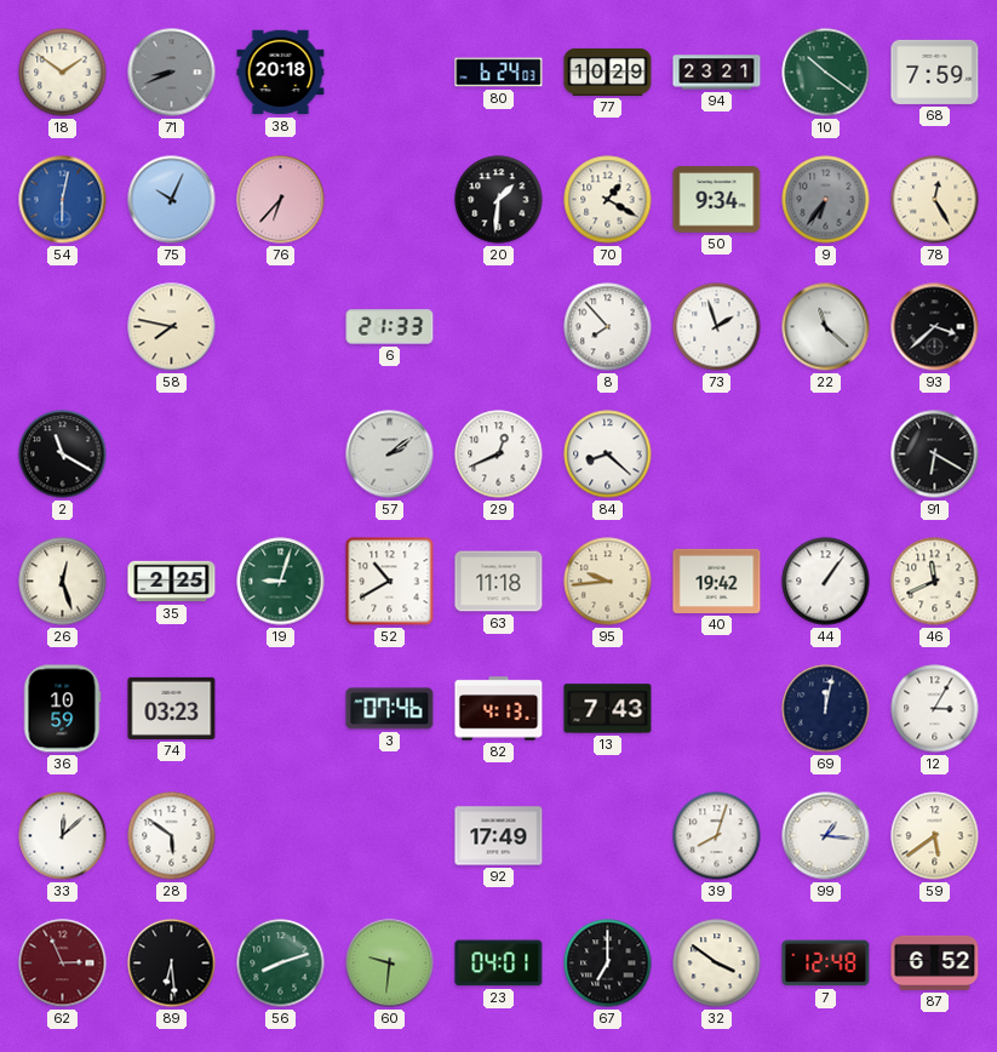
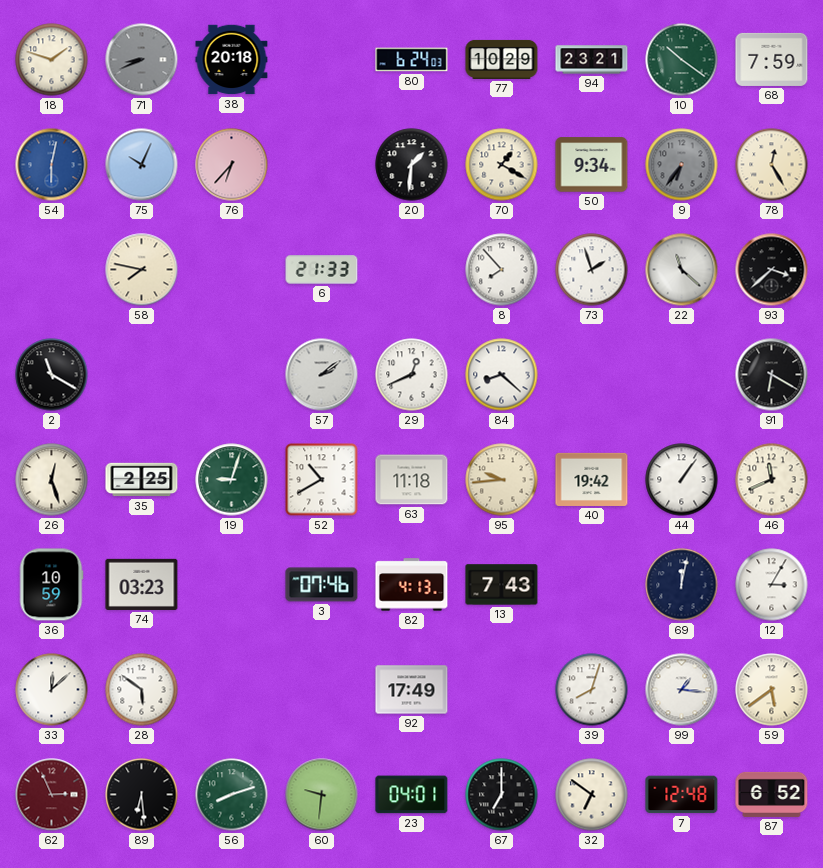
18: 1:51 -> 1:48
32: 3:51 -> 6:51
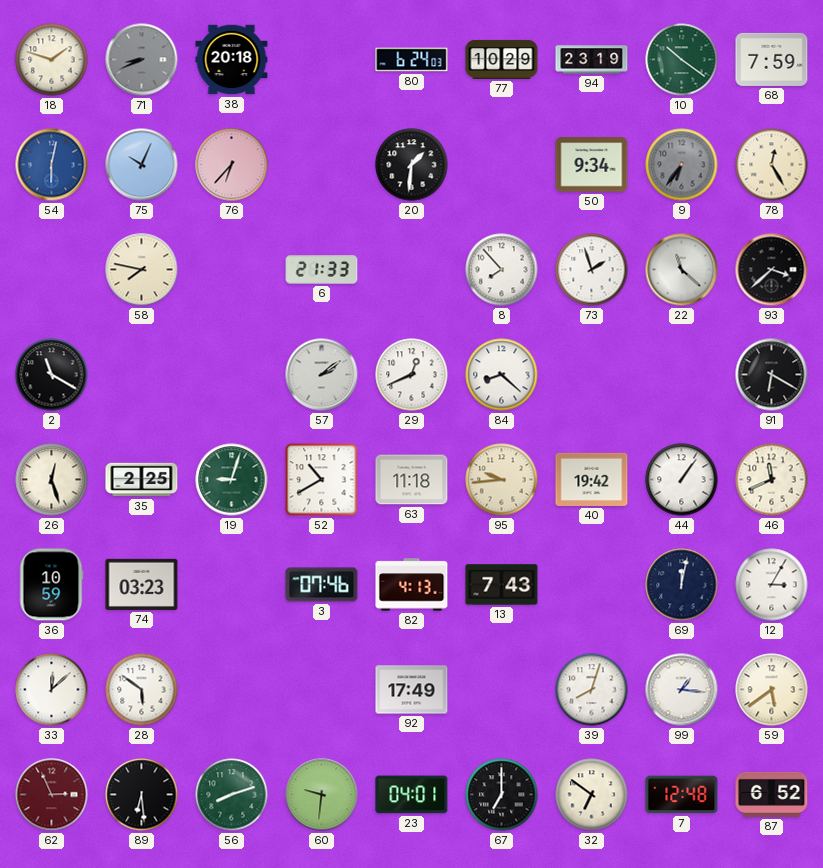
94: 23:21 -> 23:19
70: 1:20 -> none
